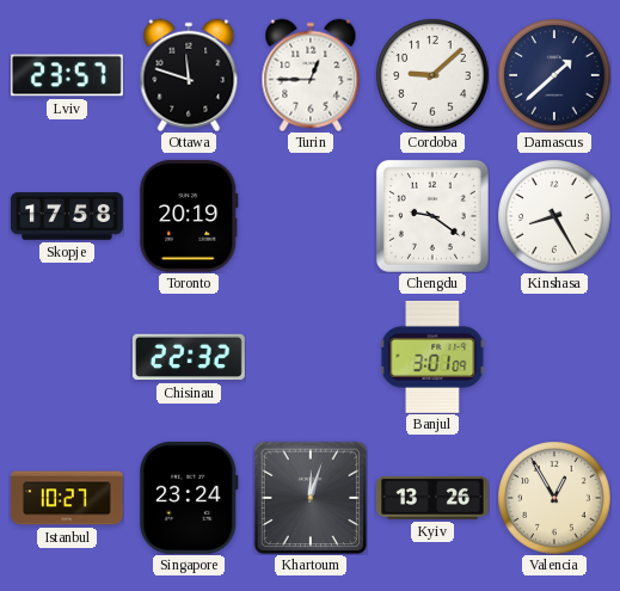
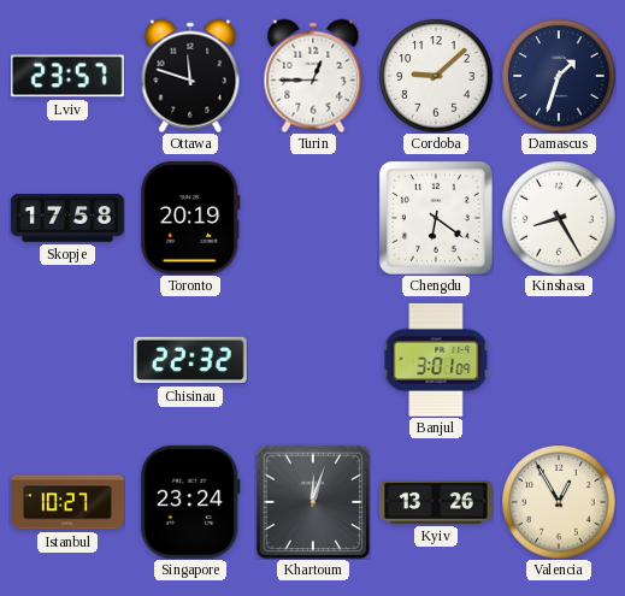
Damascus: 1:38 -> 1:33
Chengdu: 9:21 -> 6:21
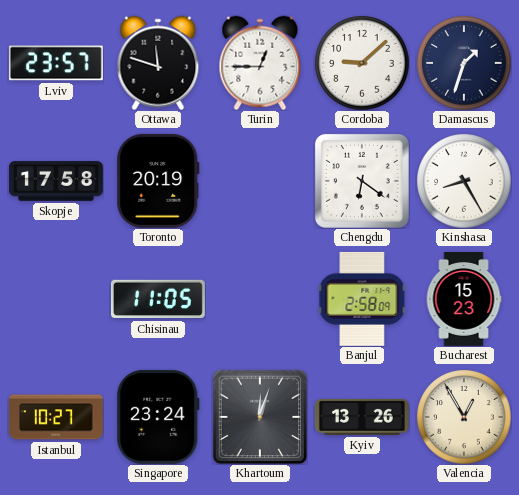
Chisinau: 22:32 -> 11:05
Banjul: 3:01 -> 2:58
Bucharest: none -> 15:23
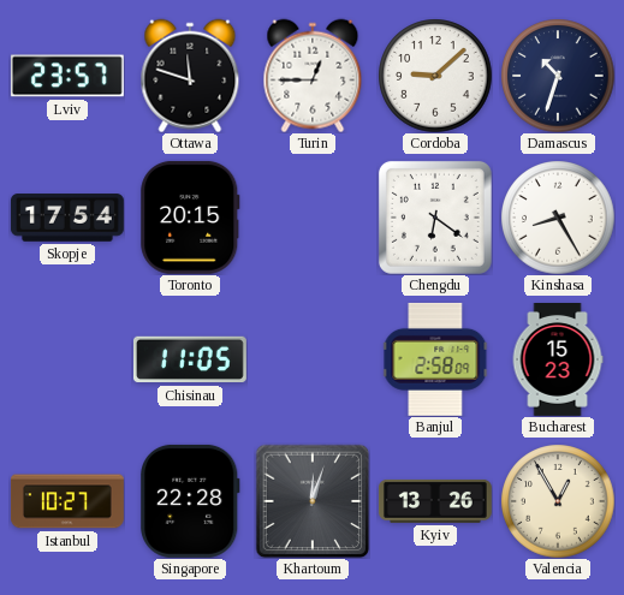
Damascus: 1:33 -> 10:33
Skopje: 17:58 -> 17:54
Toronto: 20:19 -> 20:15
Singapore: 23:24 -> 22:28
